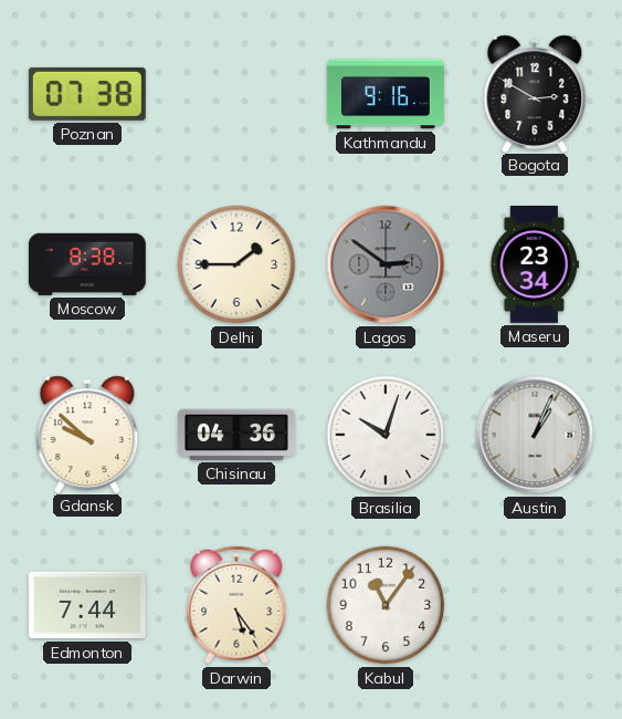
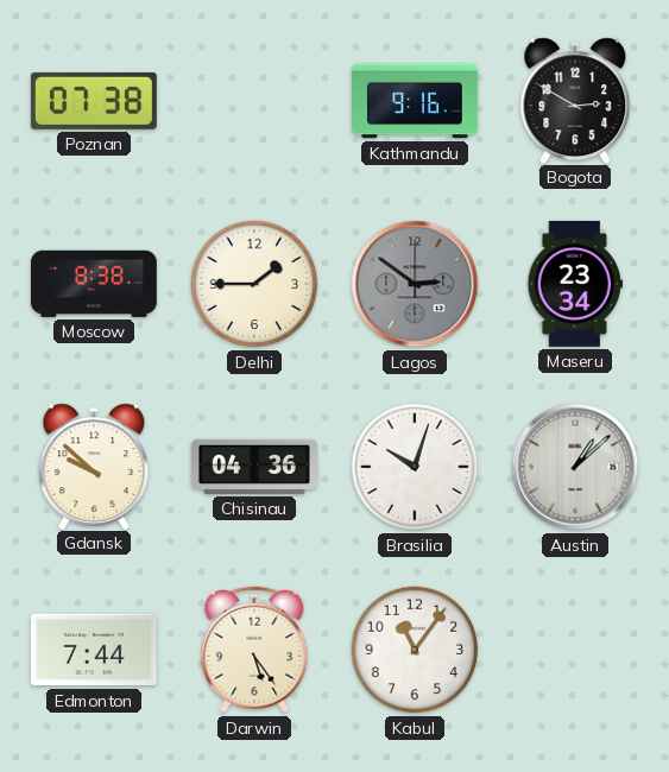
Austin: 1:04 -> 1:08
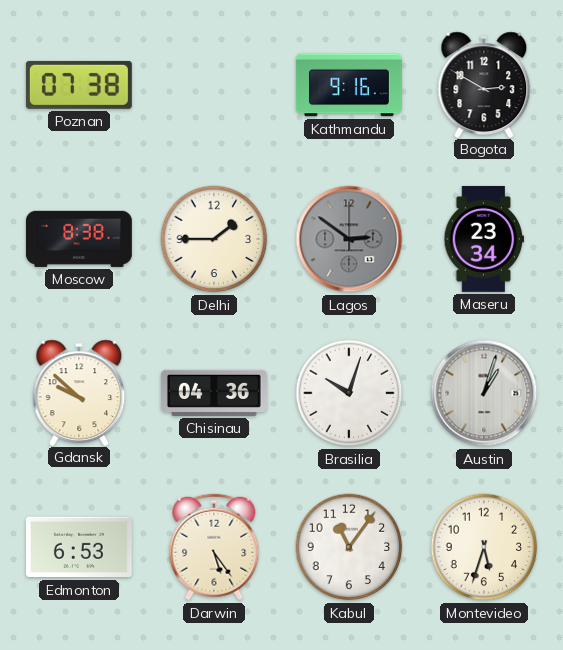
Austin: 1:08 -> 1:03
Edmonton: 7:44 -> 6:53
Montevideo: none -> 5:33
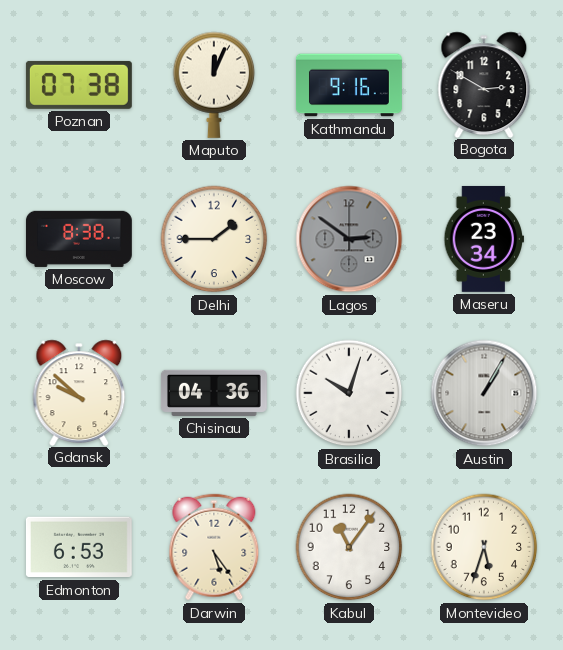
Maputo: none -> 12:04
Austin: 1:03 -> 1:05
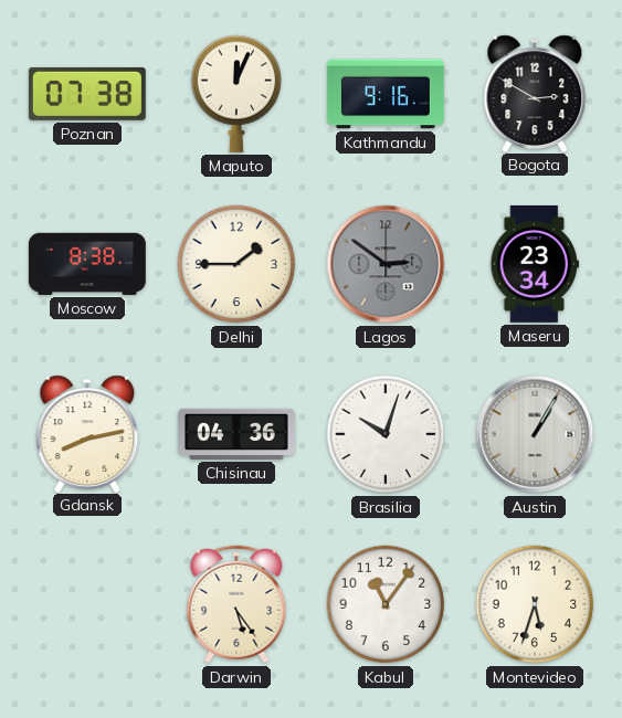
Gdansk: 9:52 -> 8:13
Edmonton: 6:53 -> none
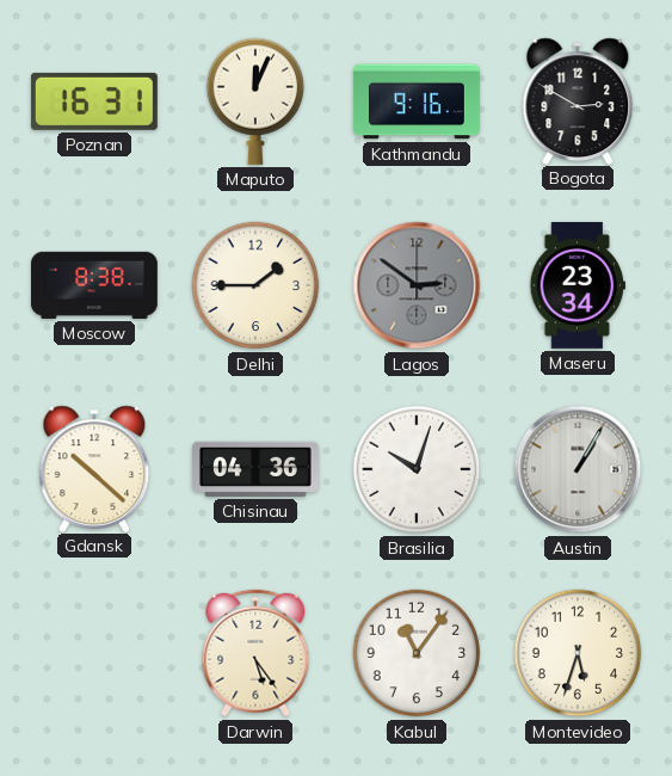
Poznan: 07:38 -> 16:31
Gdansk: 8:13 -> 10:22
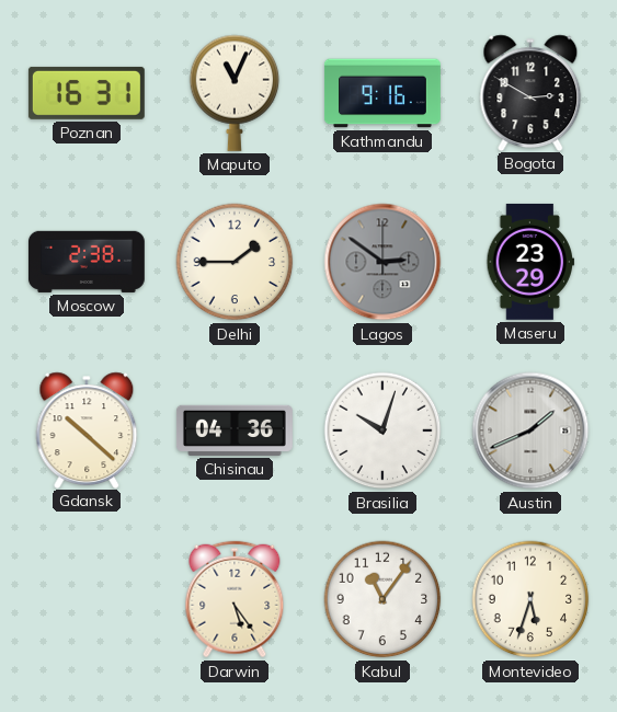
Maputo: 12:04 -> 11:04
Moscow: 8:38 -> 2:38
Maseru: 23:34 -> 23:29
Austin: 1:05 -> 1:41
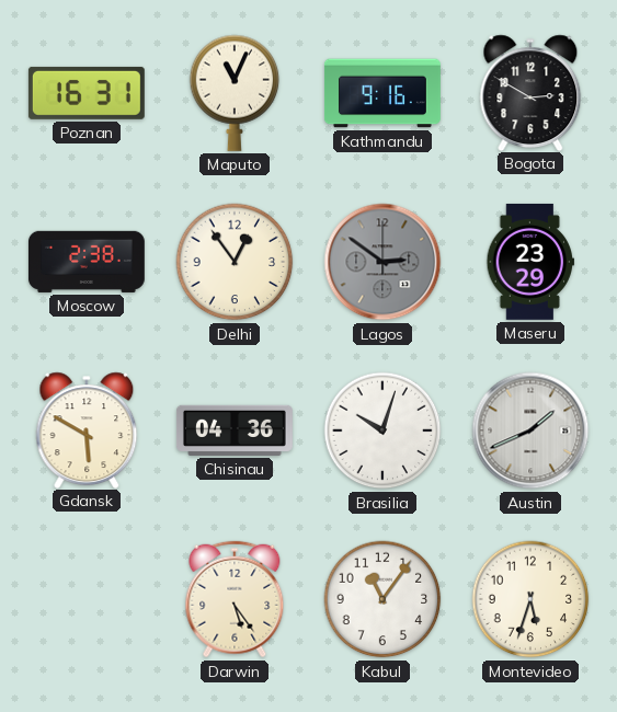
Delhi: 1:45 -> 12:54
Gdansk: 10:22 -> 5:50
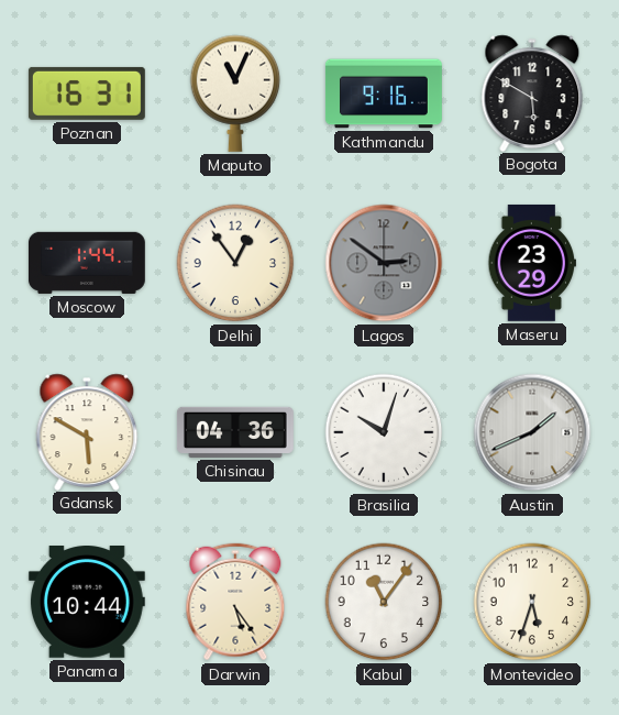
Bogota: 2:50 -> 5:50
Moscow: 2:38 -> 1:44
Panama: none -> 10:44
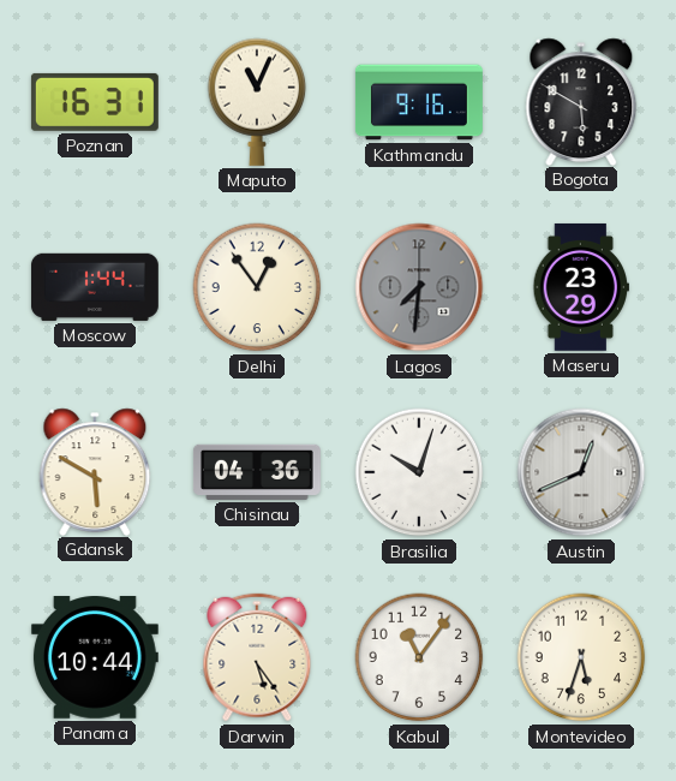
Lagos: 2:51 -> 7:31
Austin: 1:41 -> 12:41
